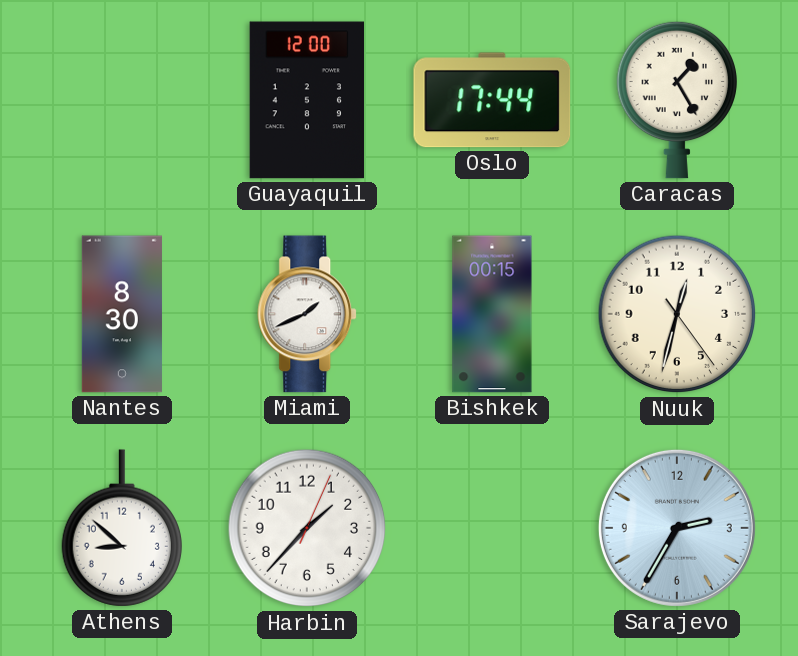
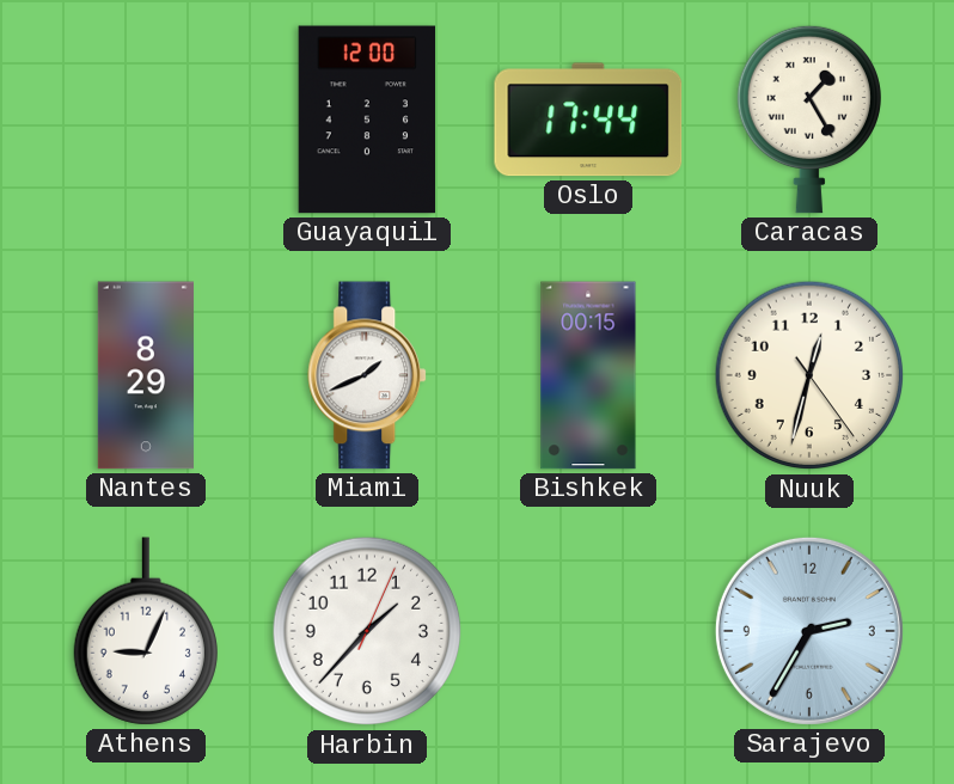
Nantes: 8:30 -> 8:29
Athens: 8:52 -> 9:04
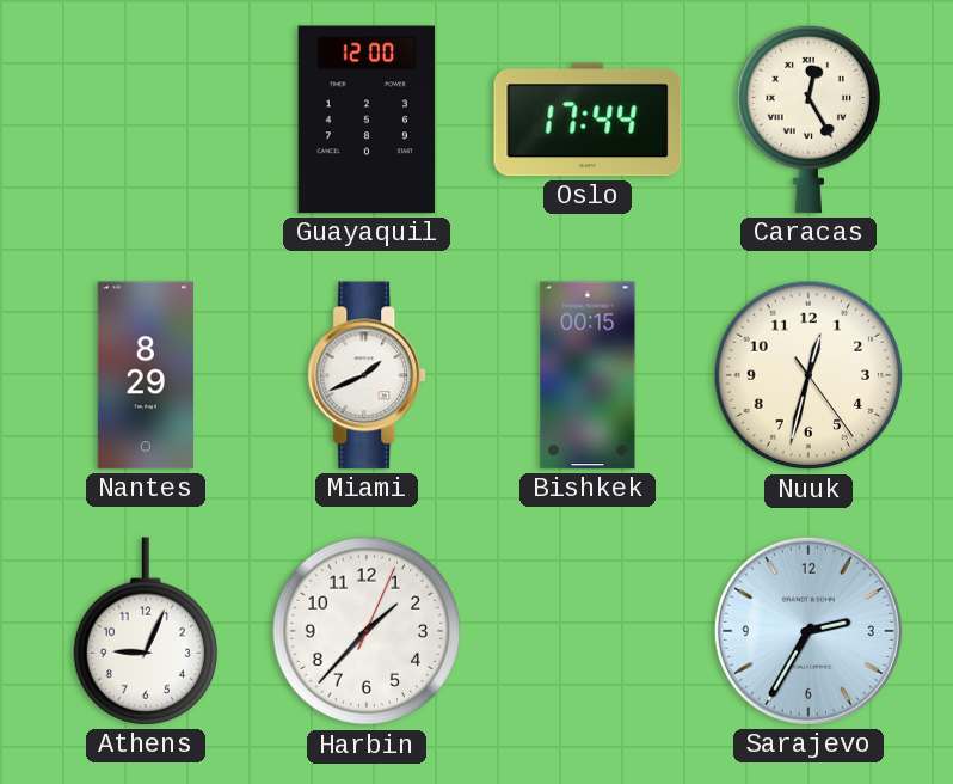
Caracas: 1:25 -> 12:25
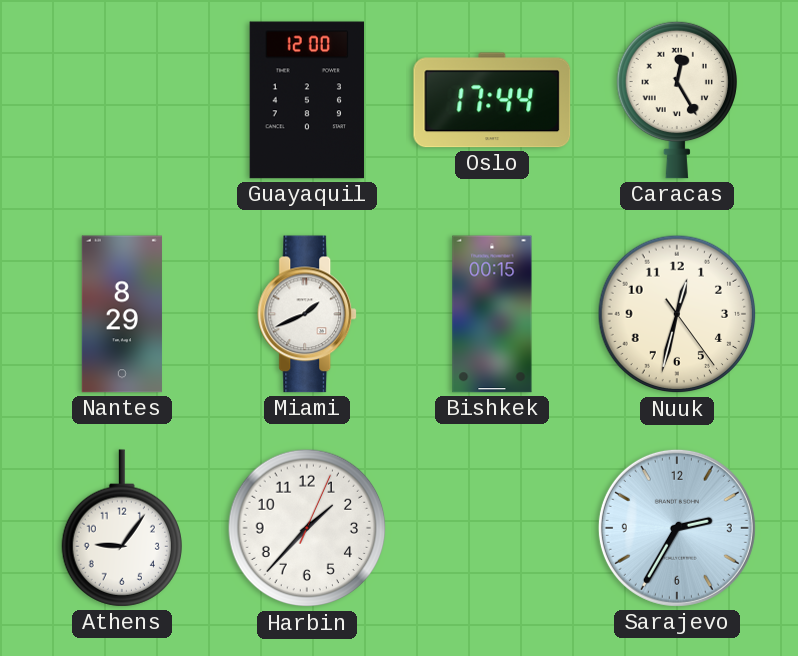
Athens: 9:04 -> 9:06
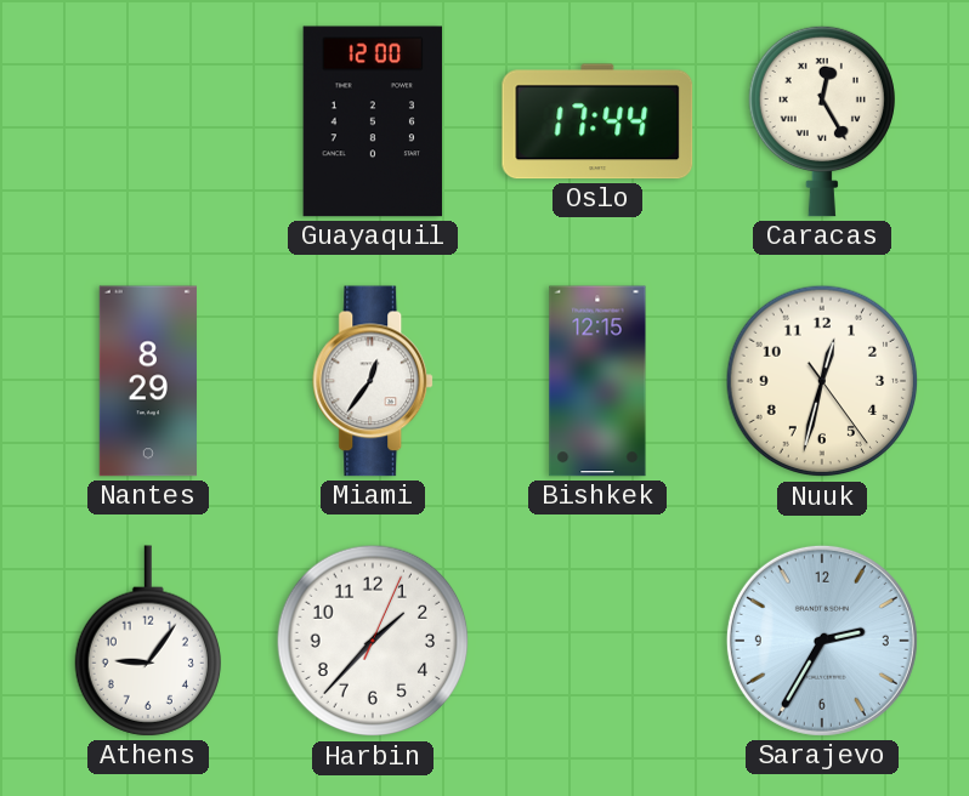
Miami: 1:41 -> 12:36
Bishkek: 00:15 -> 12:15
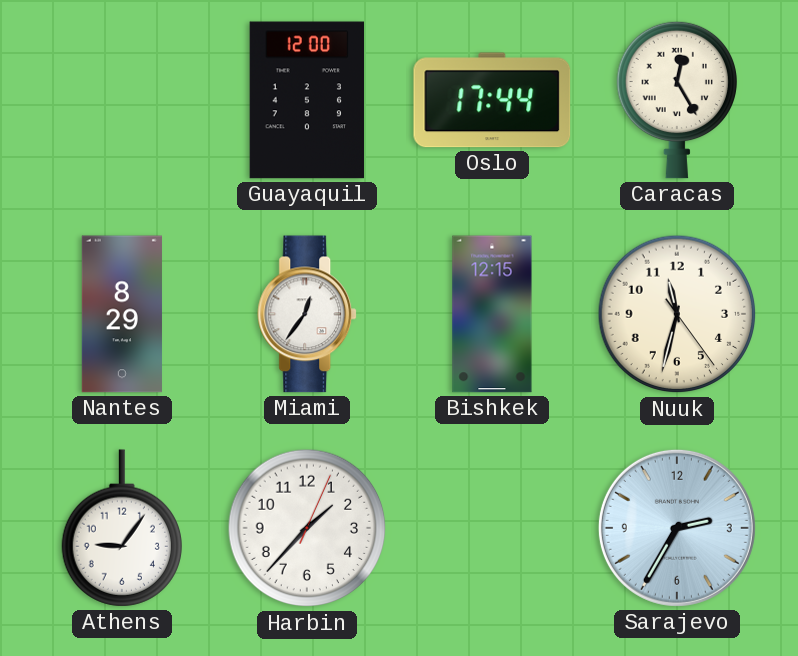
Nuuk: 12:32 -> 11:32
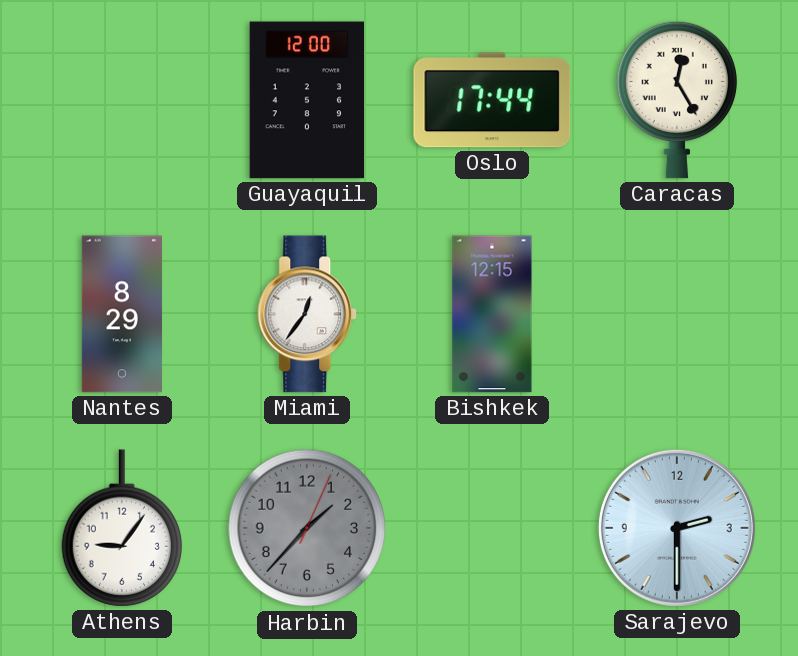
Nuuk: 11:32 -> none
Harbin dial: white -> grey
Sarajevo: 2:35 -> 2:30
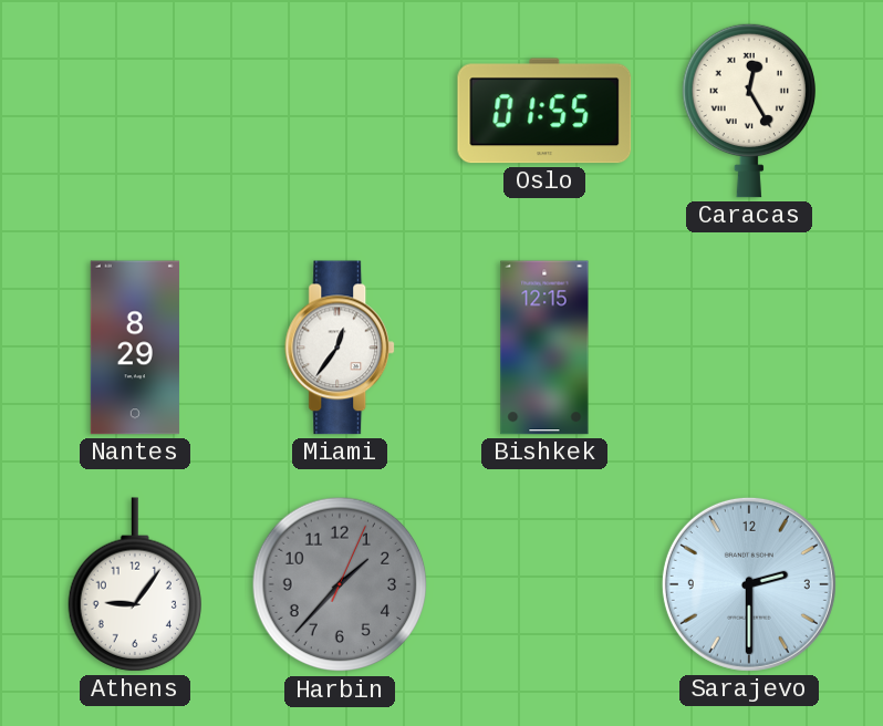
Guayaquil: 12:00 -> none
Oslo: 17:44 -> 01:55
